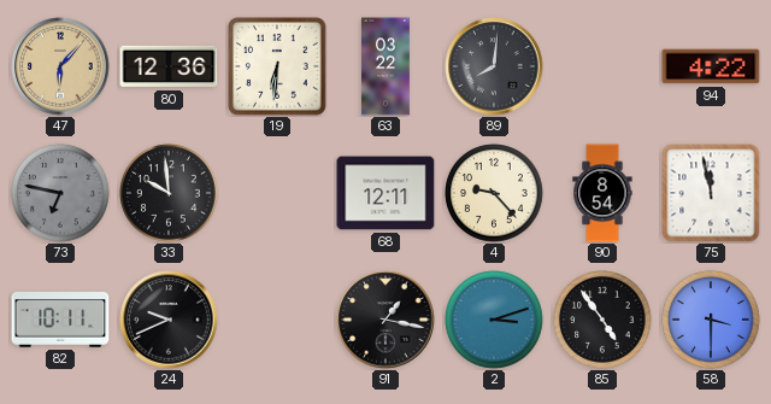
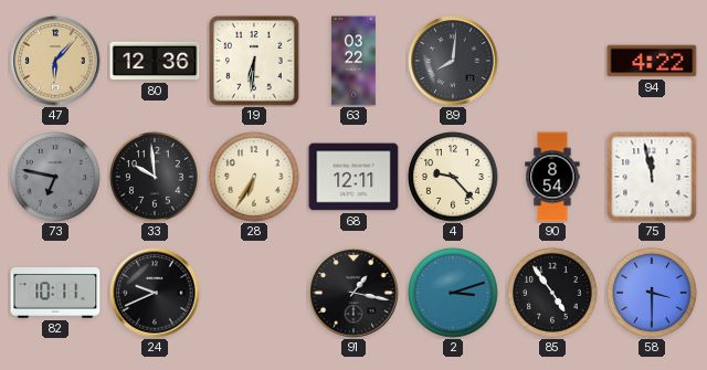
28: none -> 6:35
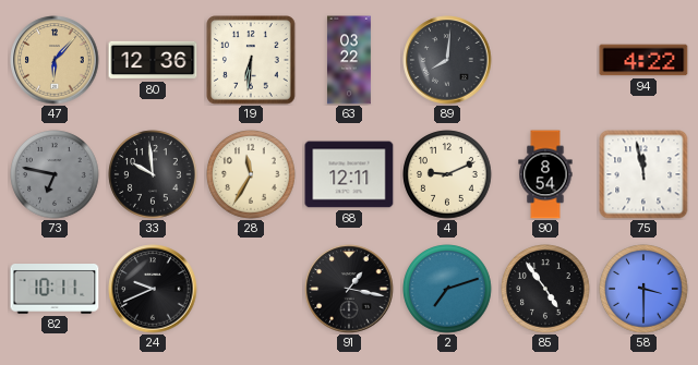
28: 6:35 -> 11:35
4: 9:23 -> 9:11
2: 3:12 -> 7:12
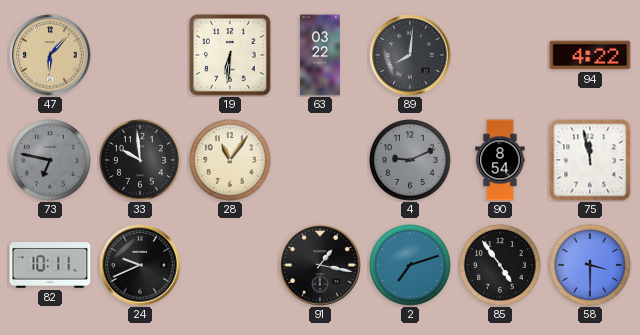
80: 12:36 -> none
28: 11:35 -> 11:06
68: 12:11 -> none
4 dial: cream -> grey
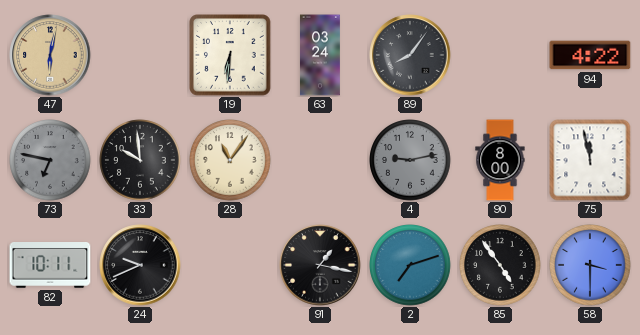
47: 6:07 -> 6:02
63: 03:22 -> 03:24
89: 8:01 -> 8:06
4: 9:11 -> 9:13
90: 8:54 -> 8:00
